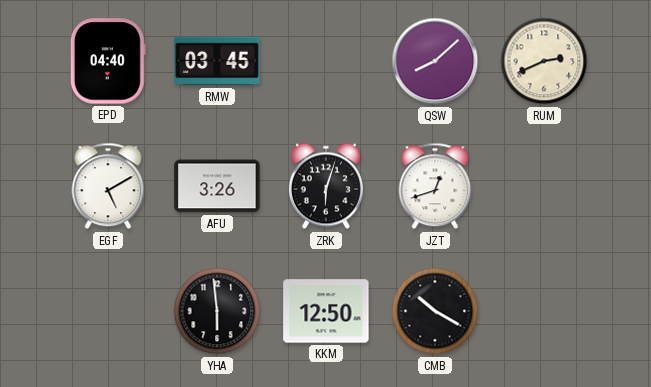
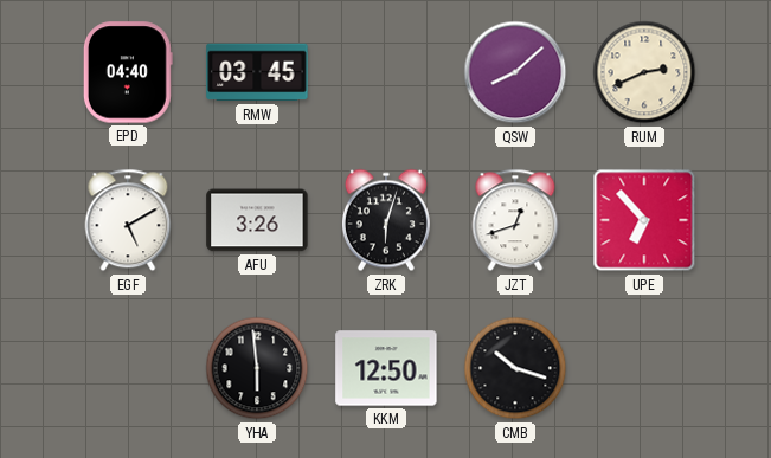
UPE: none -> 6:53
CMB: 10:20 -> 10:18
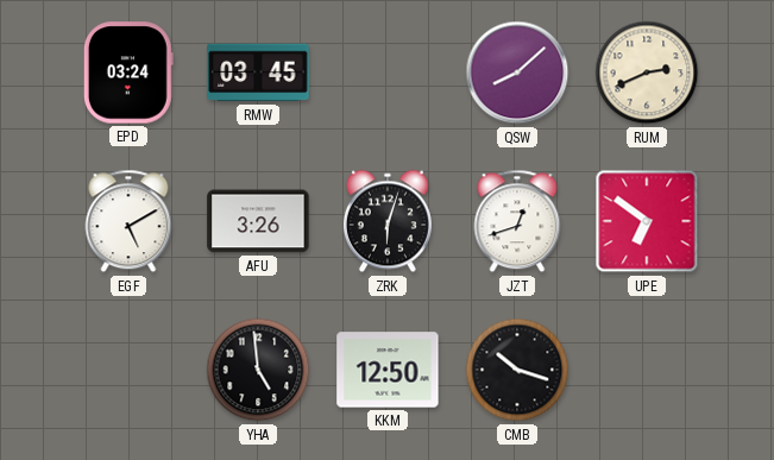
EPD: 04:40 -> 03:24
UPE: 6:53 -> 6:51
YHA: 5:59 -> 4:59
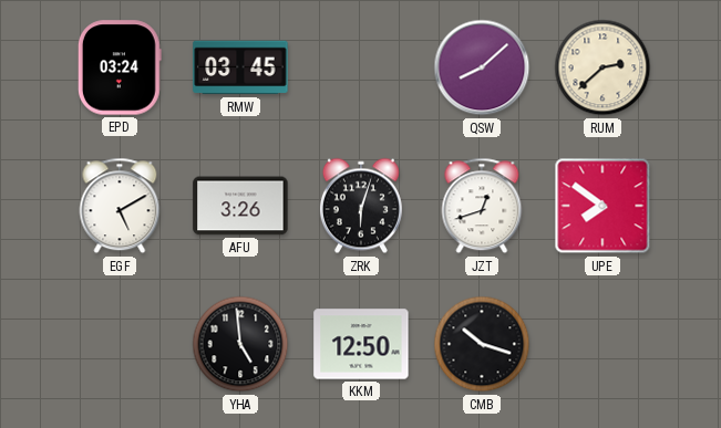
RUM: 2:41 -> 2:38
UPE: 6:51 -> 7:51
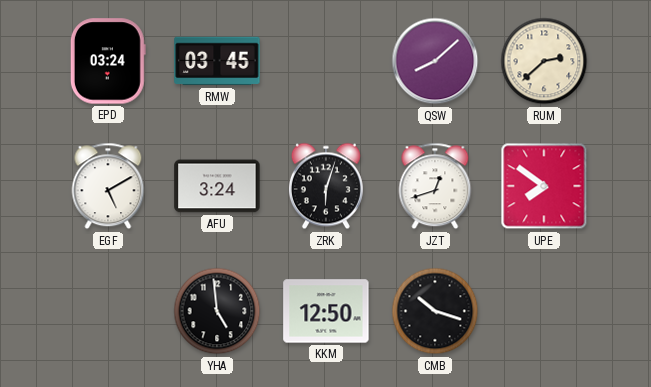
AFU: 3:26 -> 3:24
